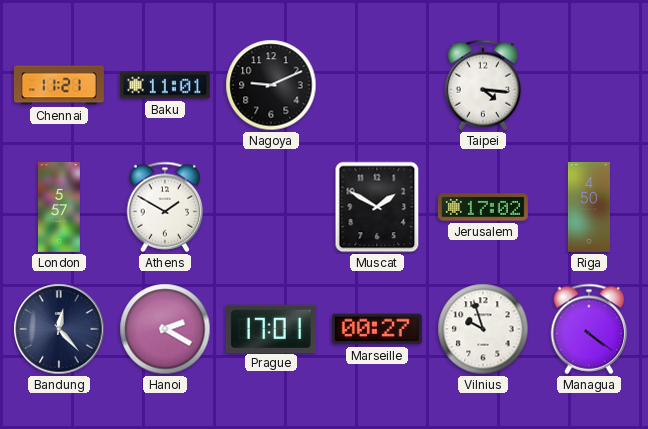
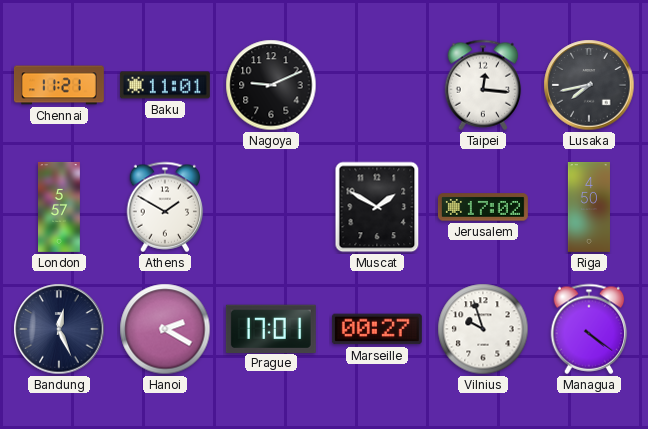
Taipei: 4:16 -> 12:16
Lusaka: none -> 7:43
Bandung: 12:23 -> 12:26
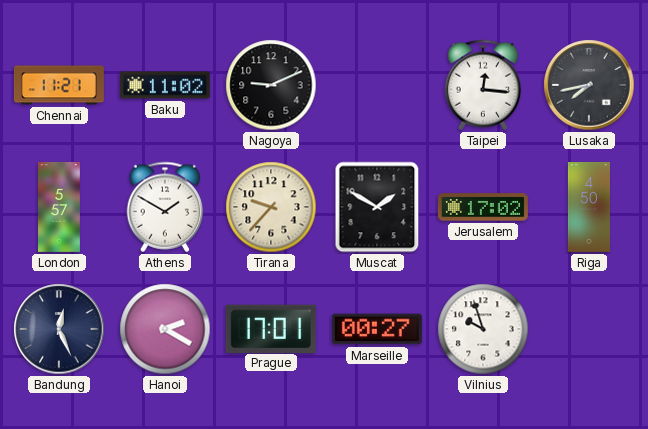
Baku: 11:01 -> 11:02
Tirana: none -> 9:37
Managua: 4:21 -> none
